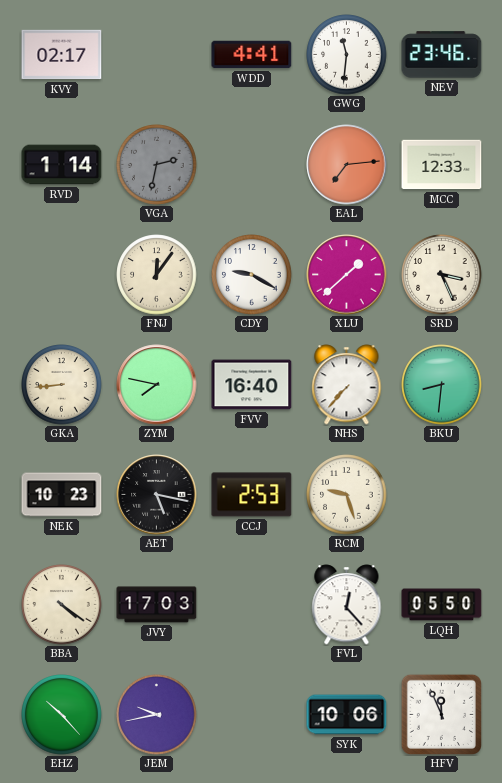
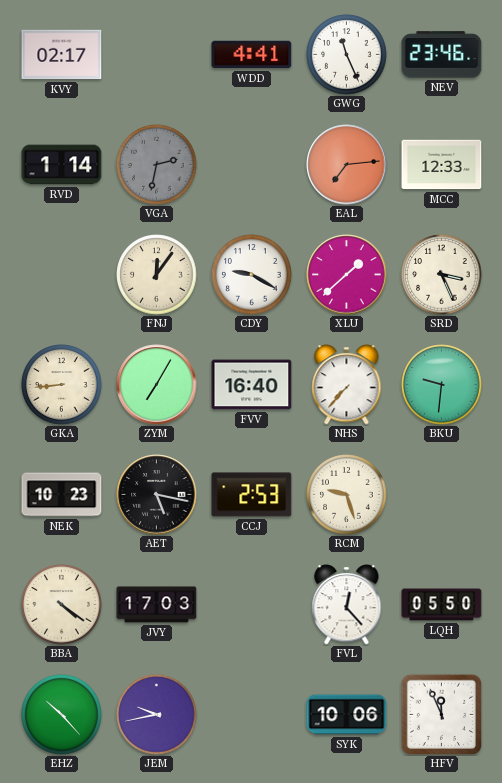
GWG: 11:31 -> 11:26
ZYM: 7:47 -> 7:05
BKU: 8:31 -> 9:31
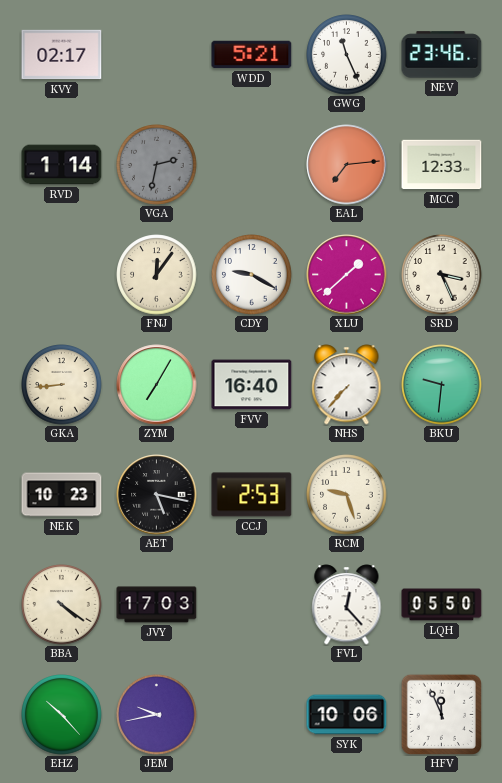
WDD: 4:41 -> 5:21
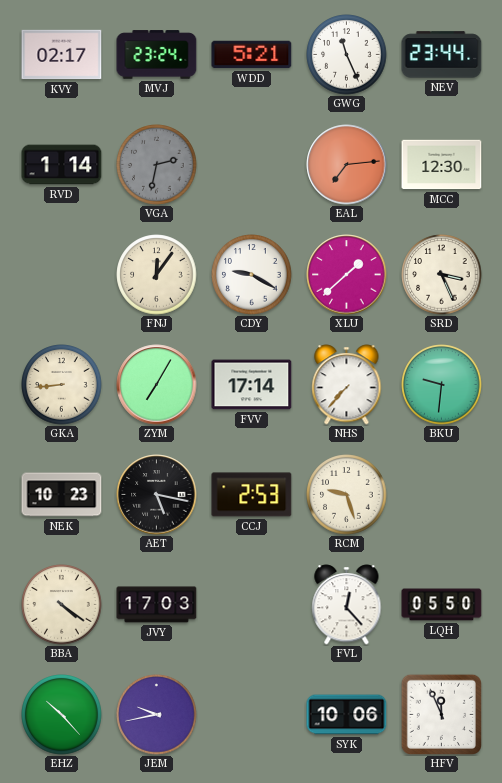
MVJ: none -> 23:24
NEV: 23:46 -> 23:44
MCC: 12:33 -> 12:30
FVV: 16:40 -> 17:14
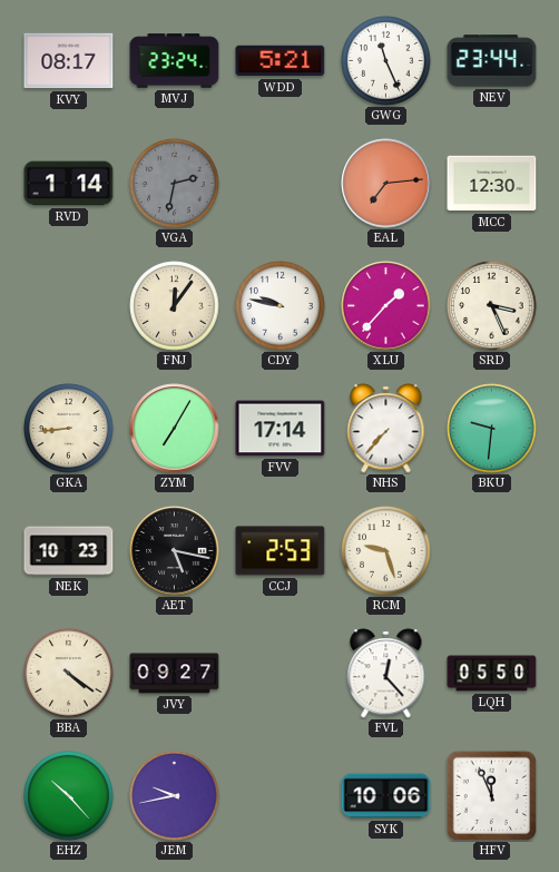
KVY: 02:17 -> 08:17
CDY: 9:20 -> 9:47
XLU: 1:38 -> 1:37
JVY: 17:03 -> 09:27
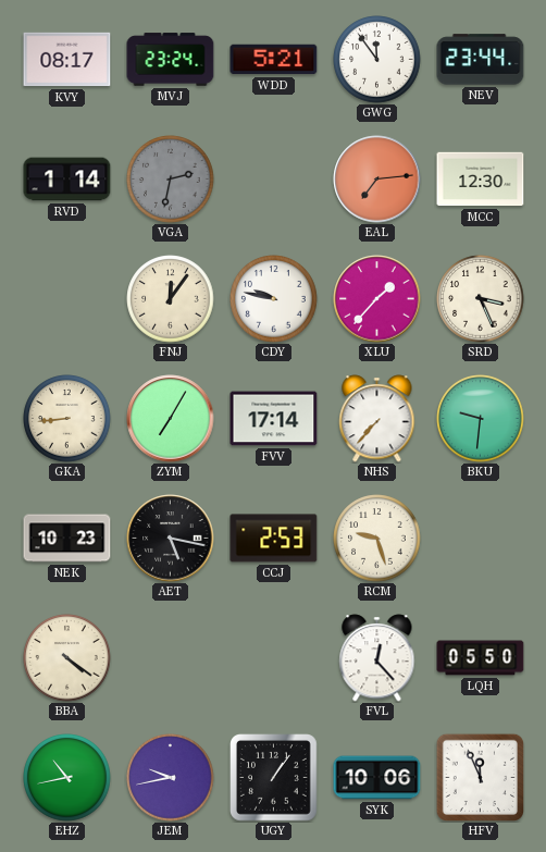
GWG: 11:26 -> 11:54
JVY: 09:27 -> none
EHZ: 10:23 -> 10:43
UGY: none -> 1:06
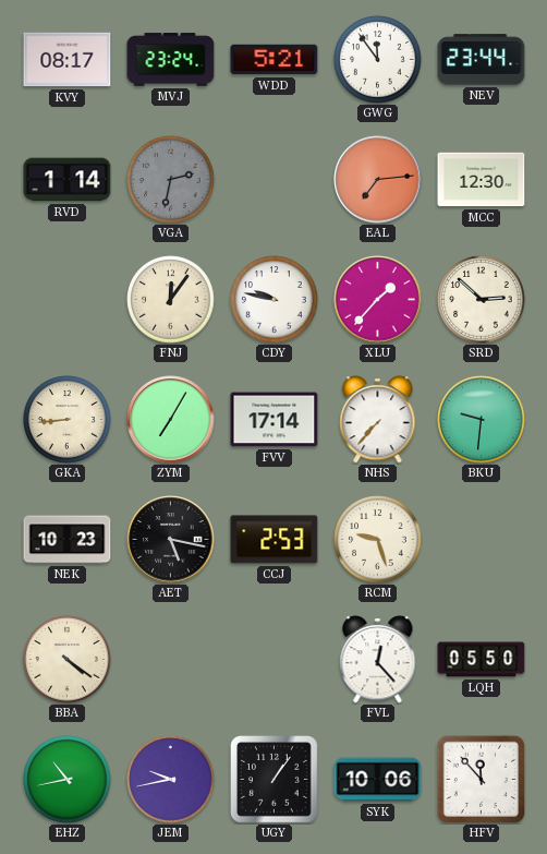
SRD: 3:26 -> 2:52
HFV: 11:56 -> 11:53
